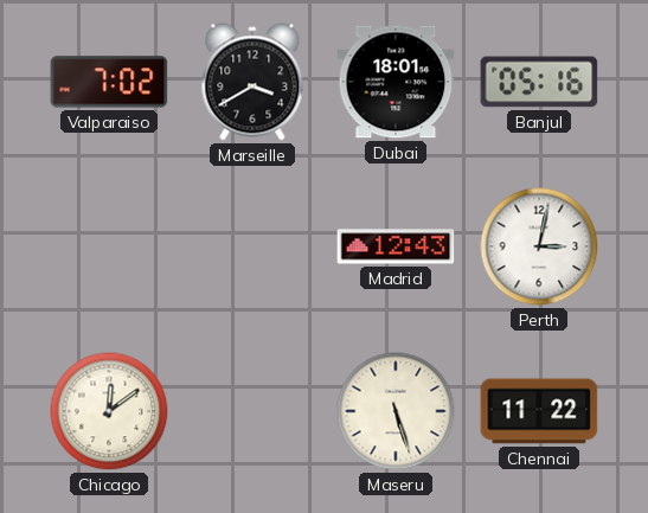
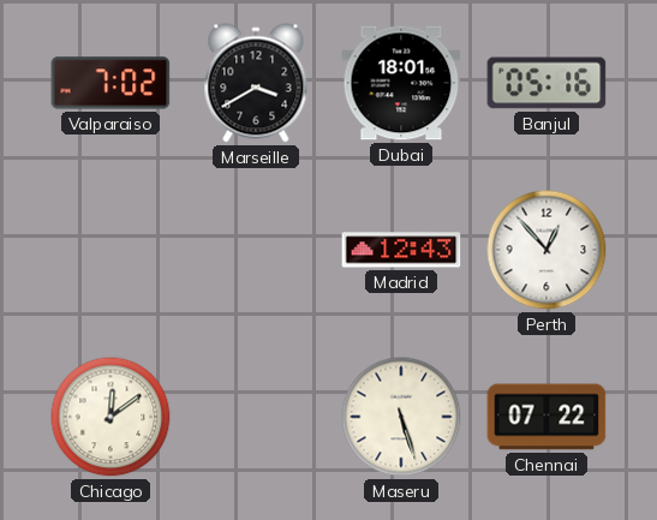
Perth: 3:02 -> 12:53
Chennai: 11:22 -> 07:22
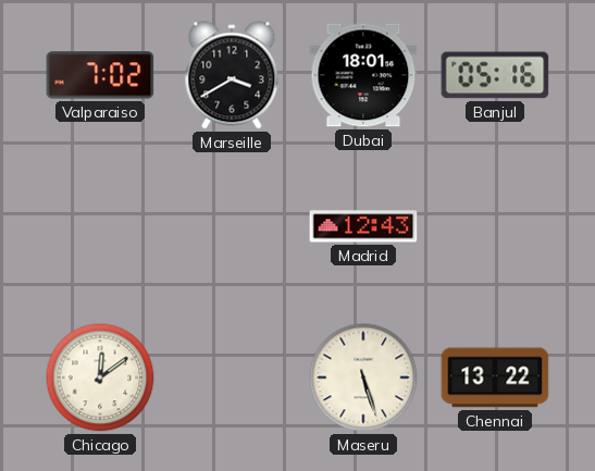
Perth: 12:53 -> none
Chennai: 07:22 -> 13:22
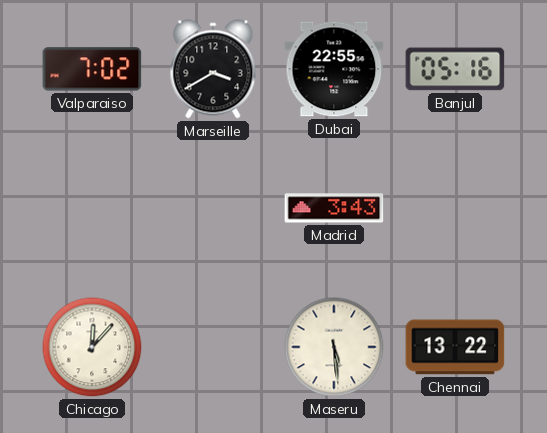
Dubai: 18:01 -> 22:55
Madrid: 12:43 -> 3:43
Chicago: 12:09 -> 12:07
Maseru: 5:27 -> 5:29
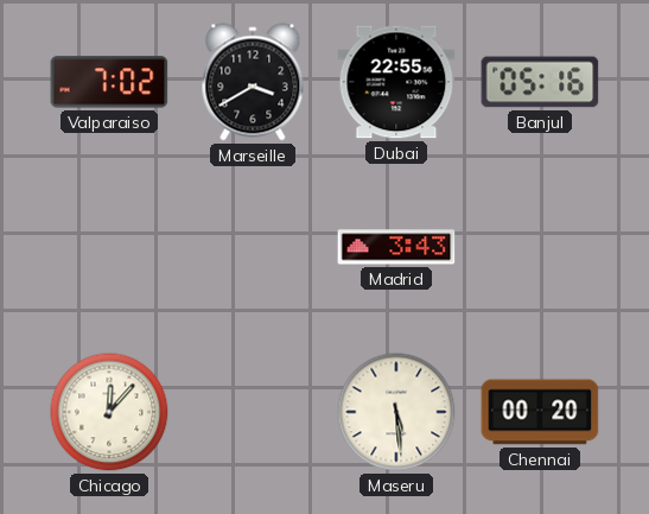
Chennai: 13:22 -> 00:20
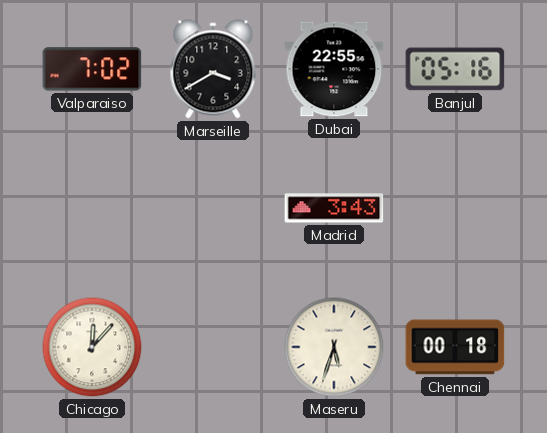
Maseru: 5:29 -> 5:33
Chennai: 00:20 -> 00:18
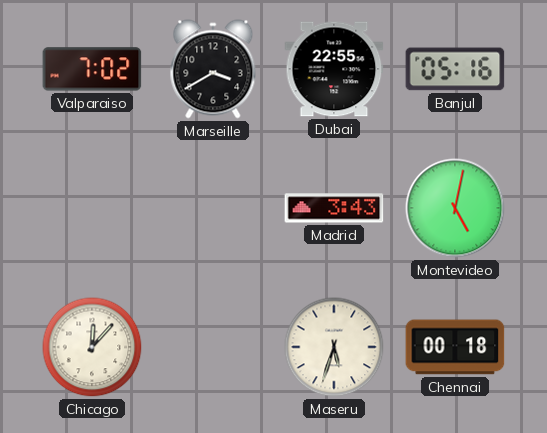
Montevideo: none -> 5:02
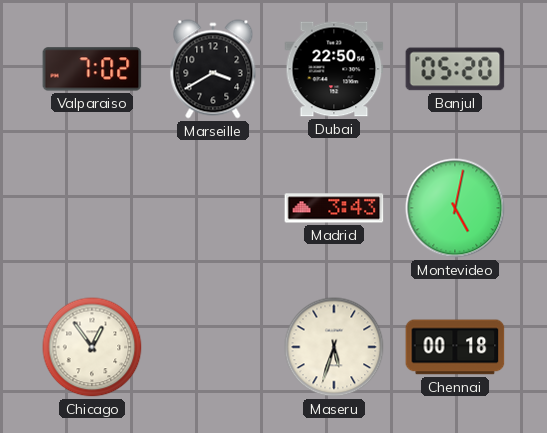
Dubai: 22:55 -> 22:50
Banjul: 05:16 -> 05:20
Chicago: 12:07 -> 12:54
